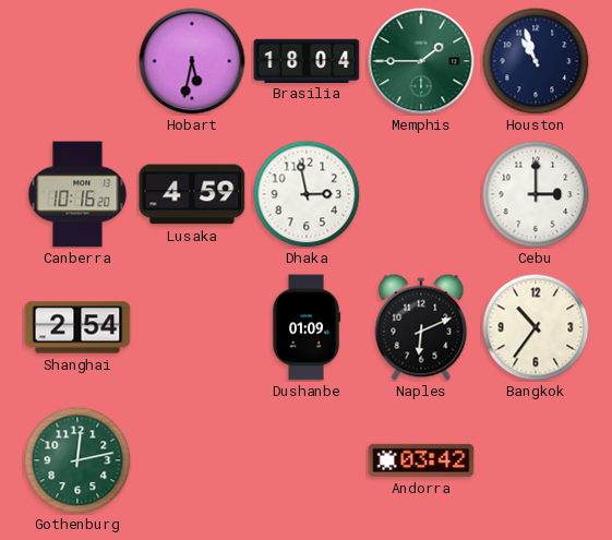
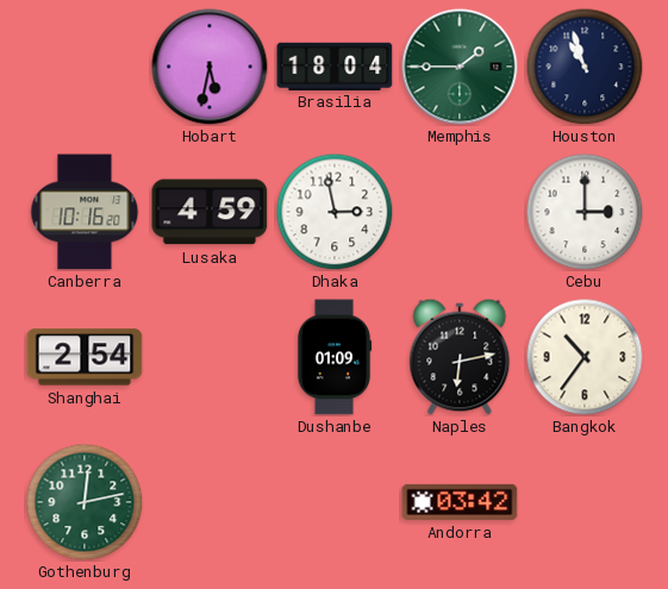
Naples: 6:11 -> 6:13
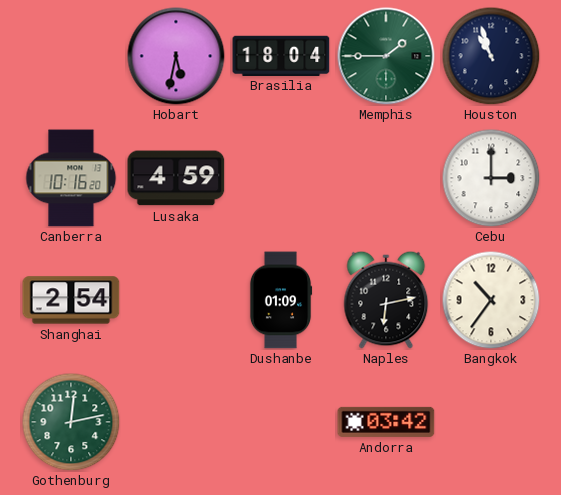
Dhaka: 2:58 -> none
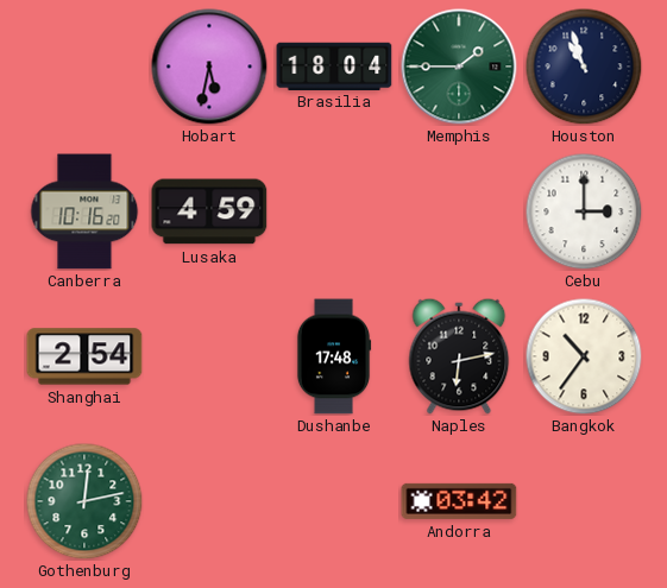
Dushanbe: 01:09 -> 17:48
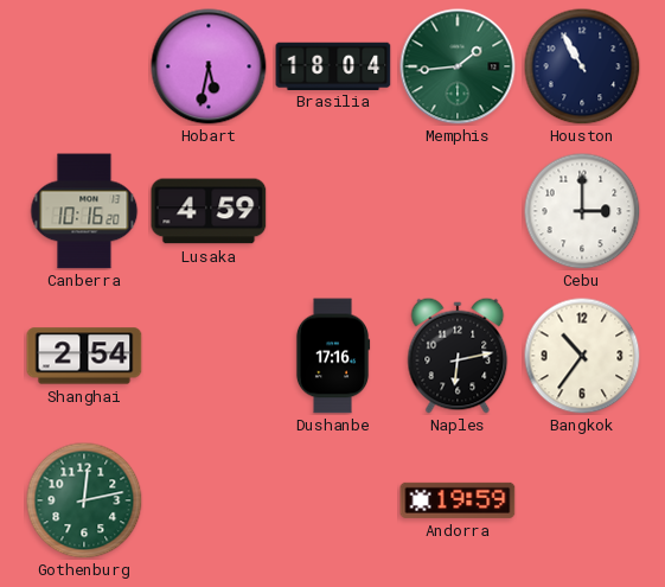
Memphis: 1:45 -> 1:44
Houston: 10:57 -> 10:55
Dushanbe: 17:48 -> 17:16
Andorra: 03:42 -> 19:59
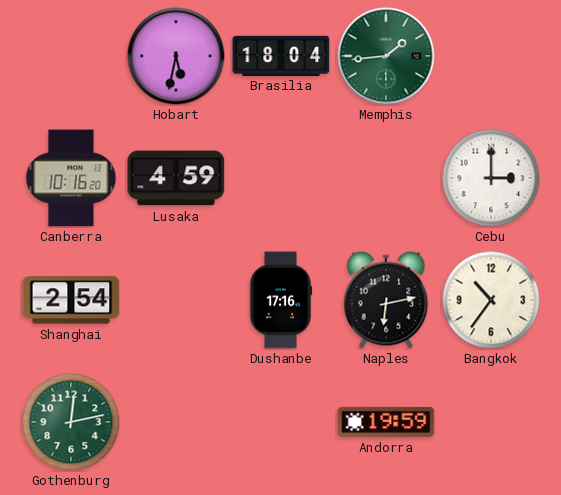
Houston: 10:55 -> none
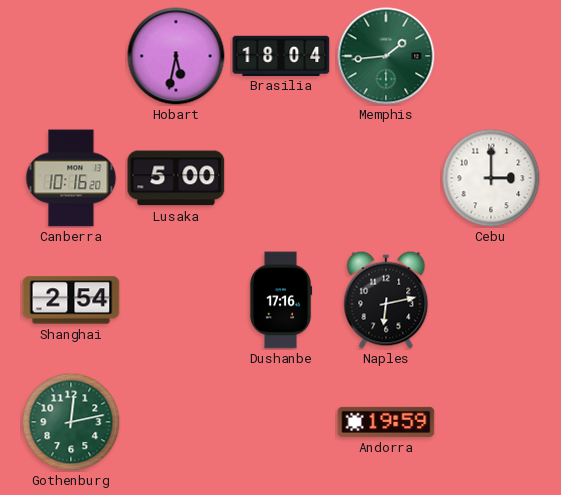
Lusaka: 4:59 -> 5:00
Bangkok: 10:36 -> none
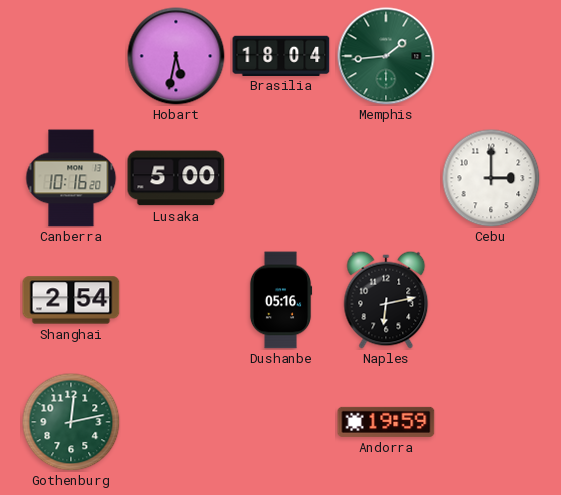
Dushanbe: 17:16 -> 05:16
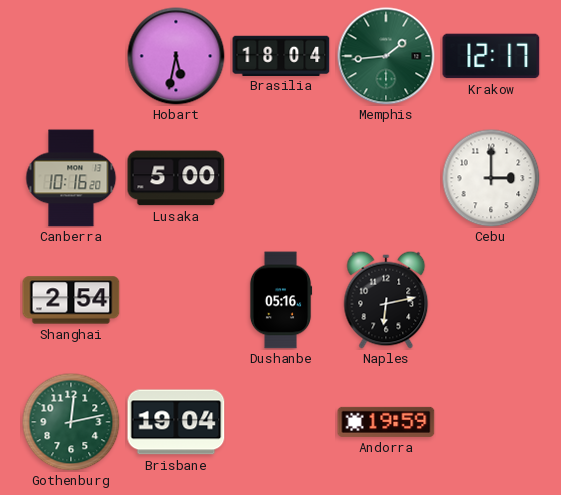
Krakow: none -> 12:17
Brisbane: none -> 19:04
